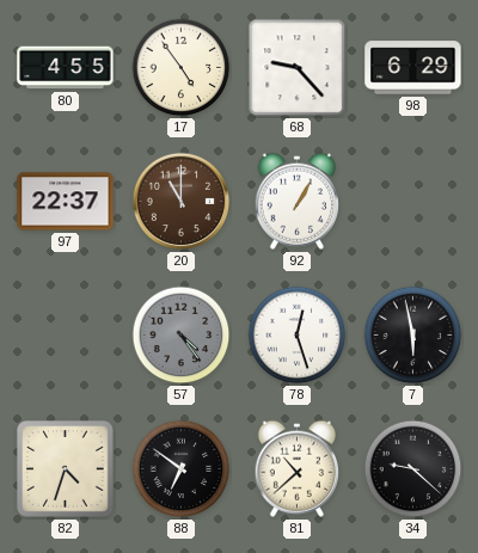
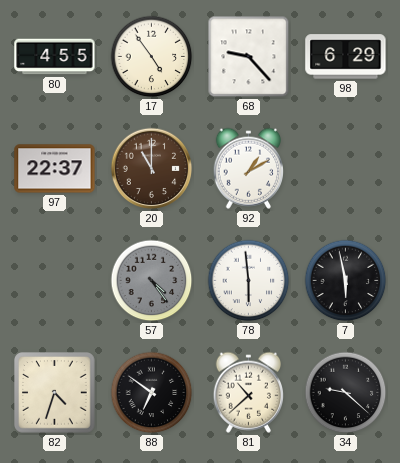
92: 1:05 -> 1:10
78: 12:27 -> 5:59
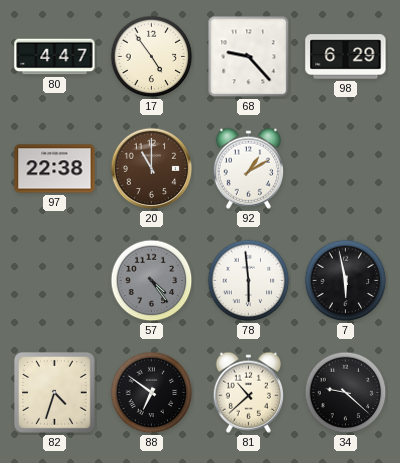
80: 4:55 -> 4:47
97: 22:37 -> 22:38
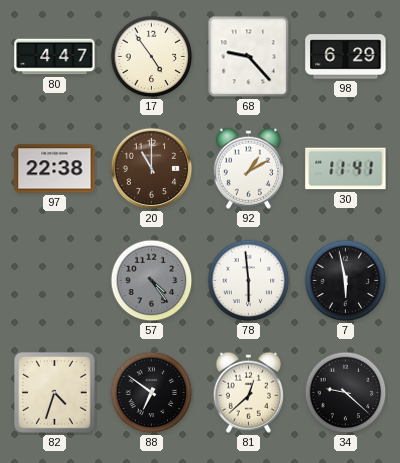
30: none -> 11:41
81: 10:38 -> 12:38
